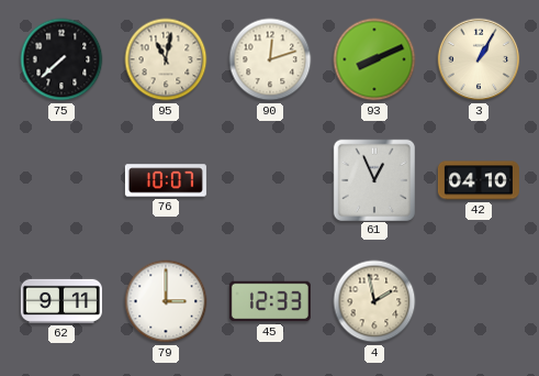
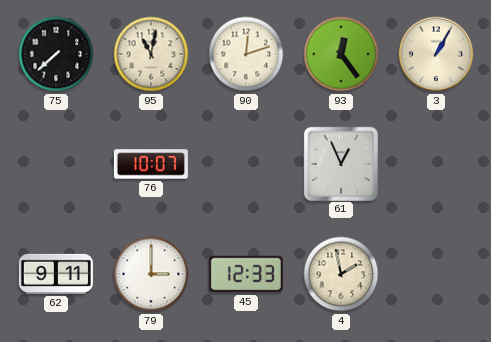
93: 8:11 -> 12:24
42: 04:10 -> none
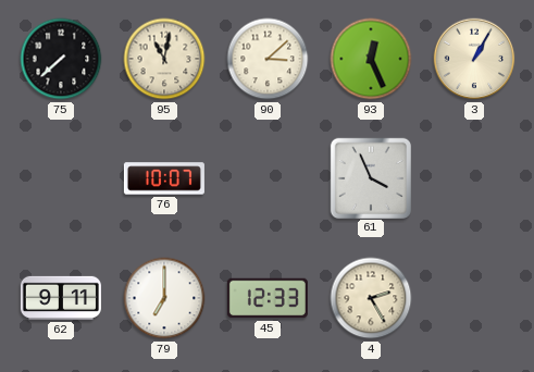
90: 12:12 -> 3:08
93: 12:24 -> 12:26
61: 12:56 -> 3:56
79: 3:00 -> 7:00
4: 1:58 -> 2:25
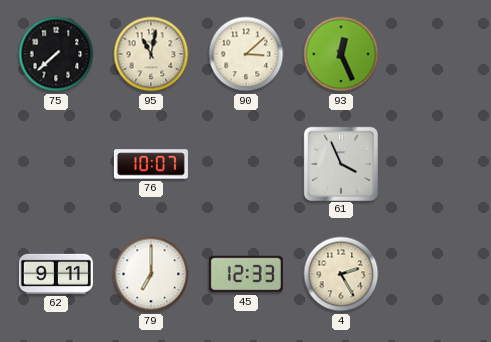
3: 1:05 -> none
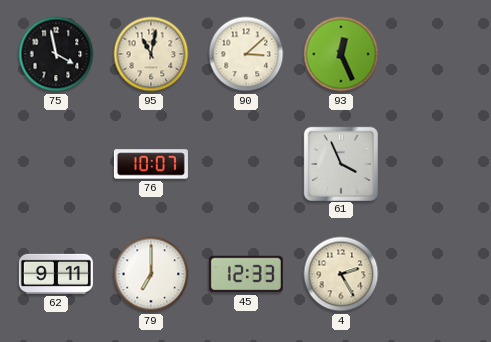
75: 7:38 -> 3:58
